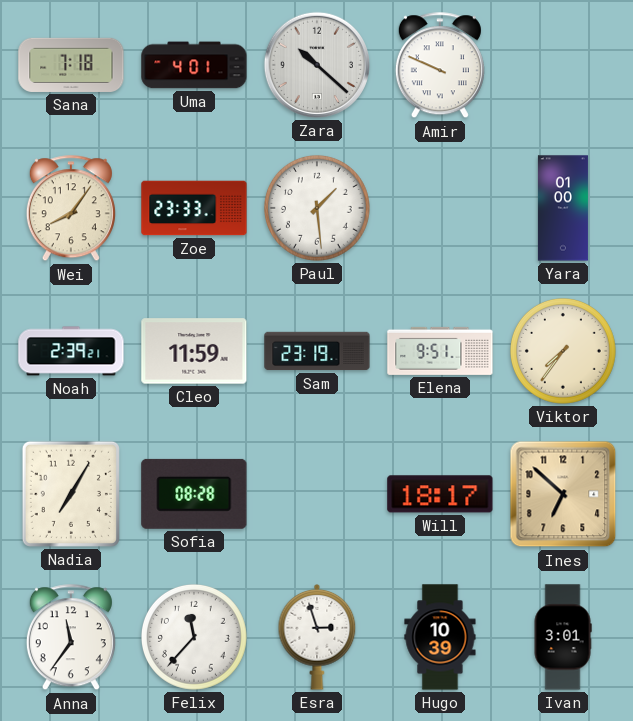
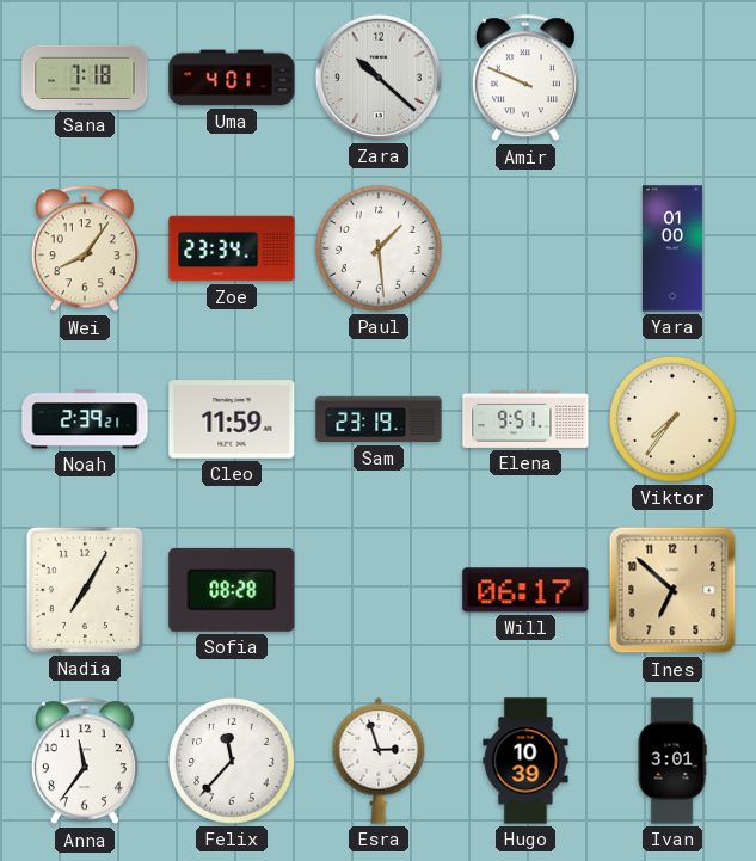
Zoe: 23:33 -> 23:34
Will: 18:17 -> 06:17
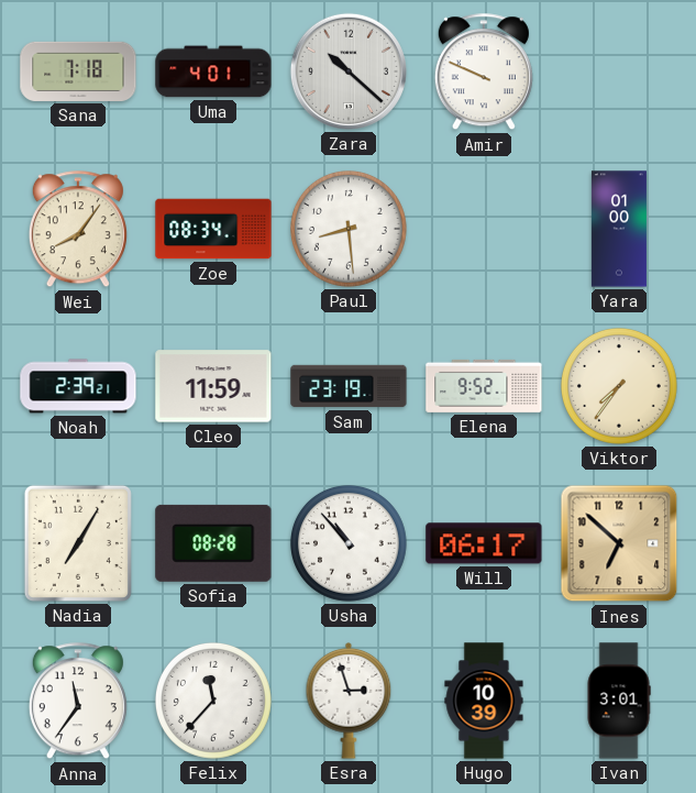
Zoe: 23:34 -> 08:34
Paul: 1:29 -> 8:29
Elena: 9:51 -> 9:52
Usha: none -> 10:53
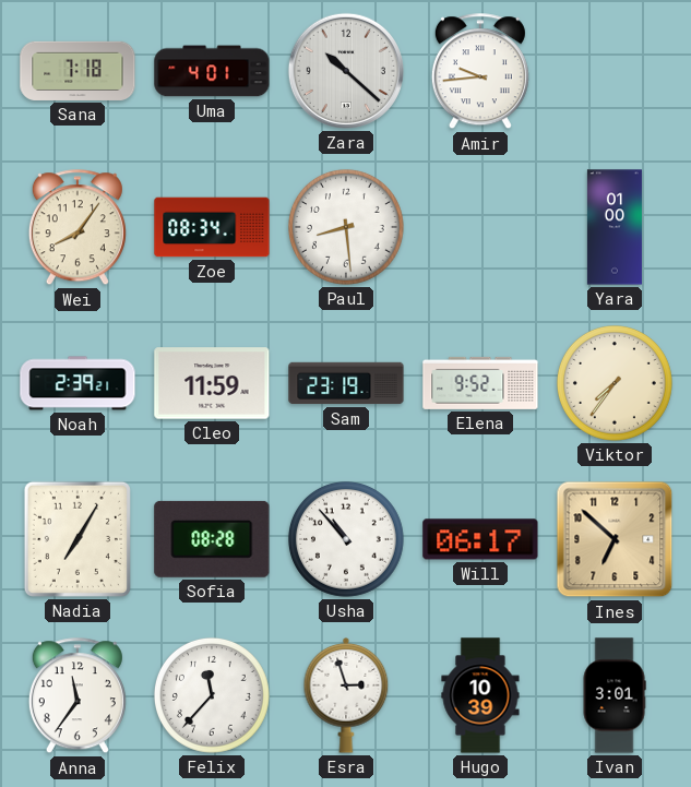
Amir: 9:49 -> 9:44
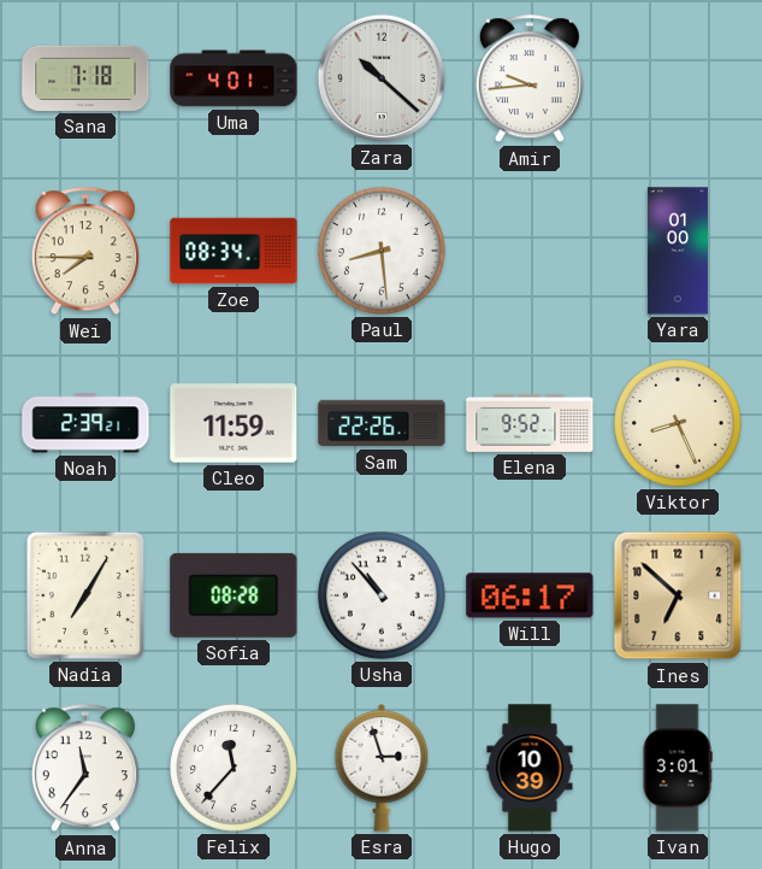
Wei: 8:06 -> 7:45
Sam: 23:19 -> 22:26
Viktor: 7:36 -> 8:26
